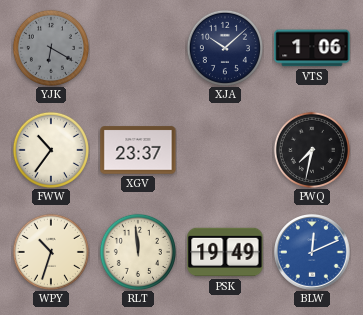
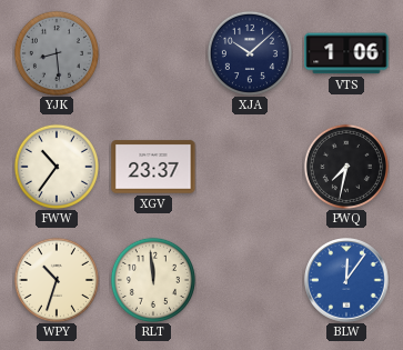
YJK: 6:20 -> 8:29
PSK: 19:49 -> none
BLW: 12:11 -> 12:06
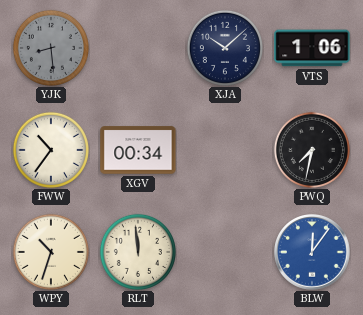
XGV: 23:37 -> 00:34
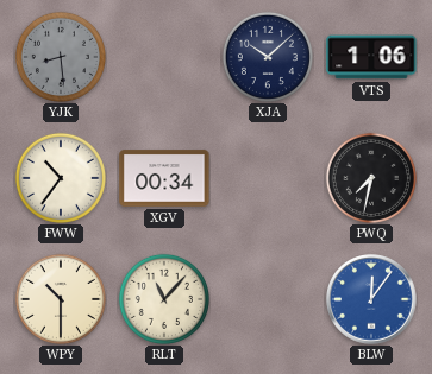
WPY: 10:33 -> 10:30
RLT: 11:59 -> 11:07
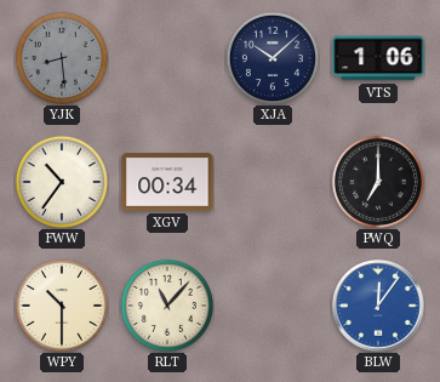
PWQ: 7:32 -> 7:00
